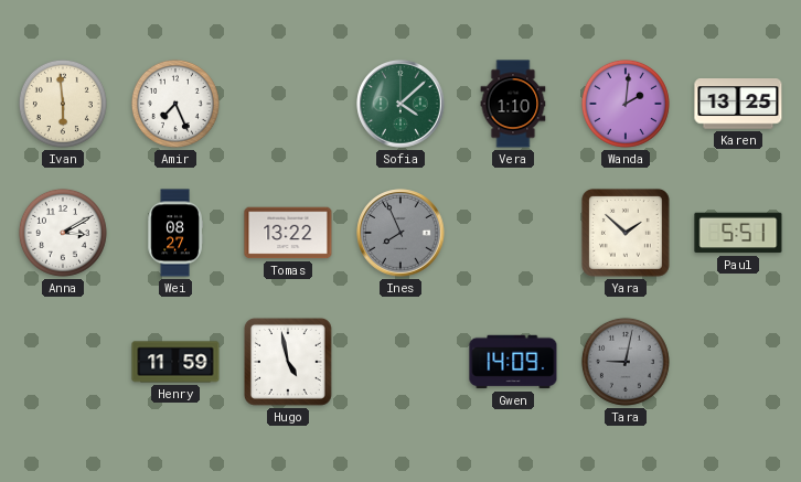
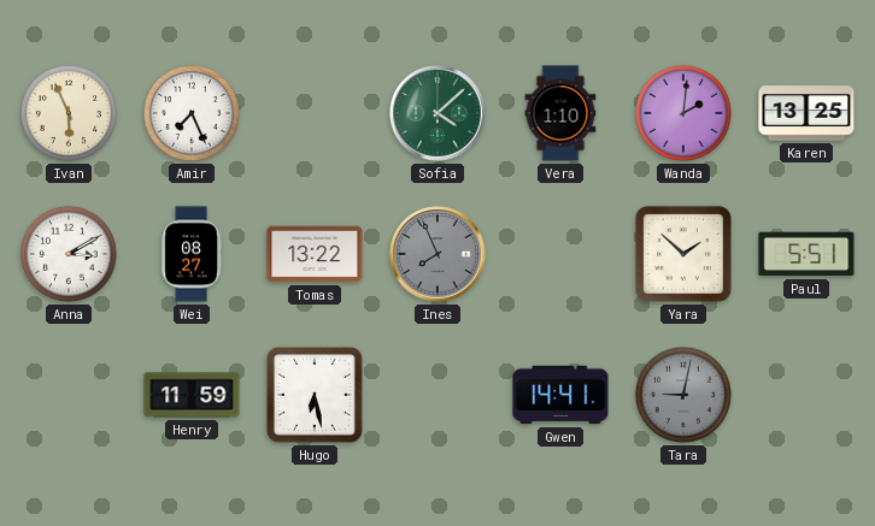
Ivan: 5:59 -> 5:56
Hugo: 4:58 -> 6:28
Gwen: 14:09 -> 14:41
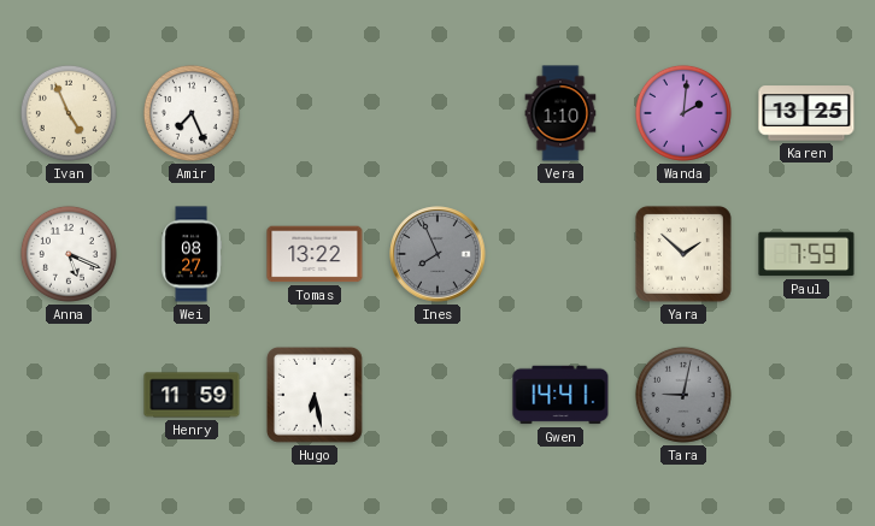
Ivan: 5:56 -> 4:56
Sofia: 4:08 -> none
Anna: 3:10 -> 5:19
Paul: 5:51 -> 7:59
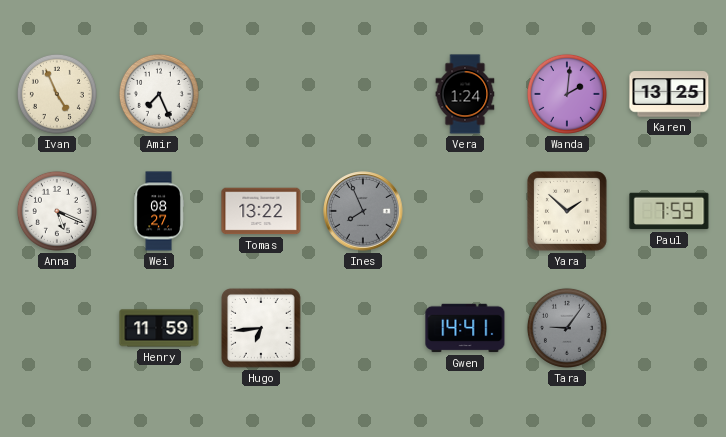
Vera: 1:10 -> 1:24
Hugo: 6:28 -> 6:44
Tara: 9:02 -> 9:06
